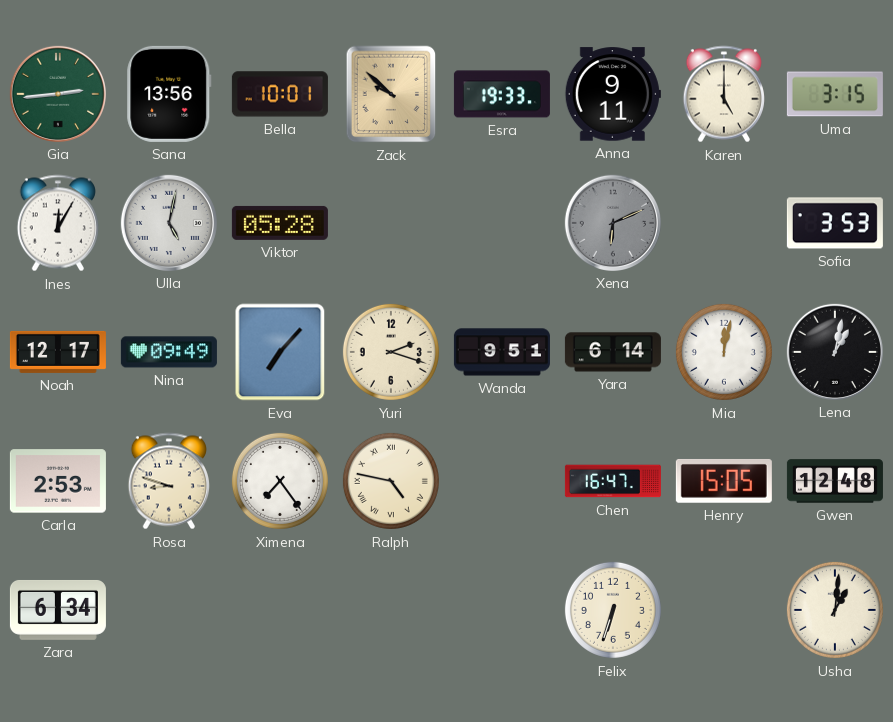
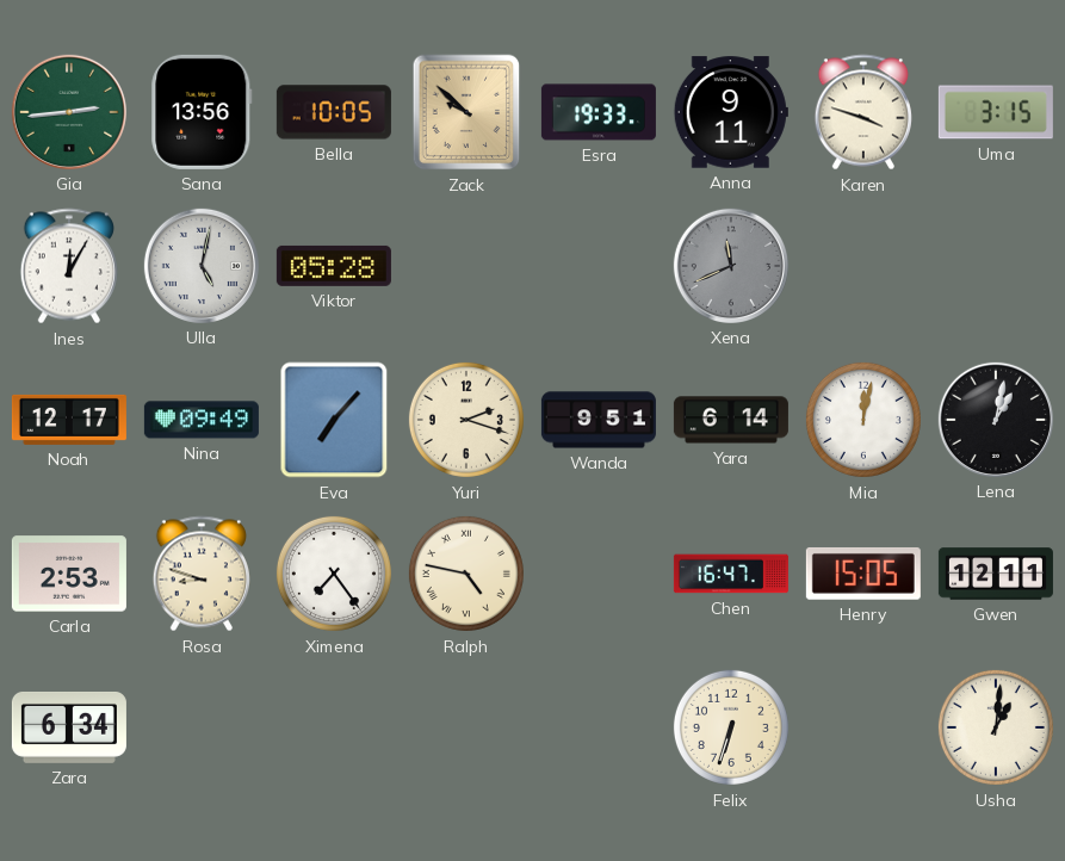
Bella: 10:01 -> 10:05
Karen: 5:00 -> 3:48
Xena: 6:11 -> 11:41
Sofia: 3:53 -> none
Gwen: 12:48 -> 12:11
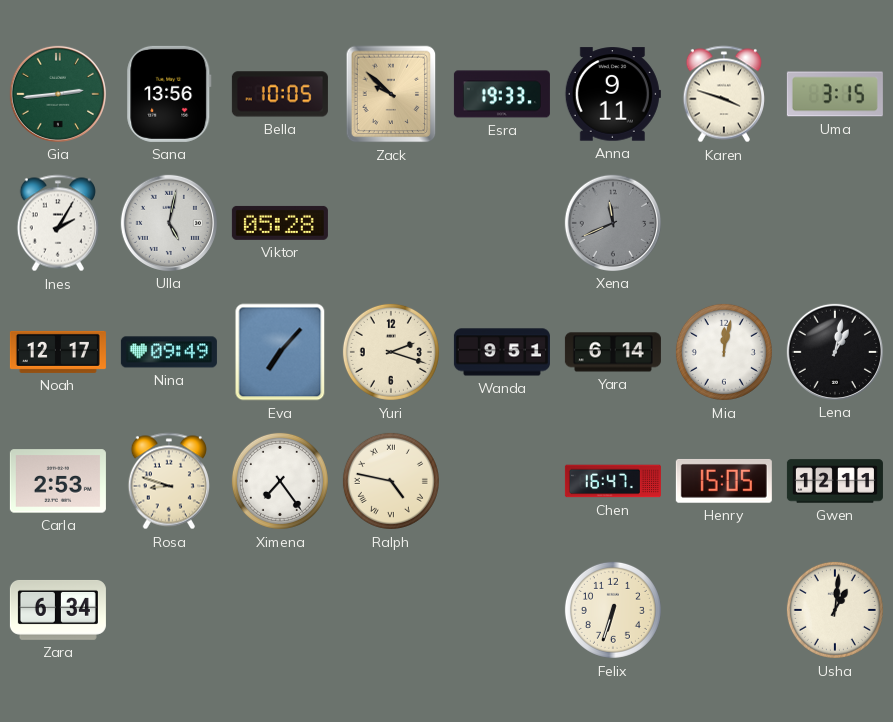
Ines: 12:05 -> 2:05
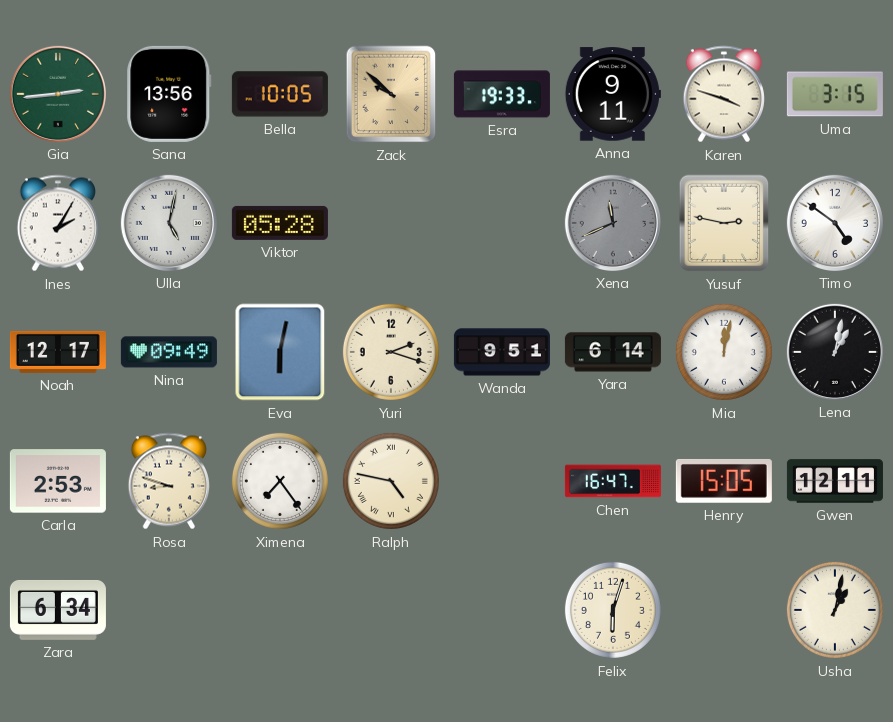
Yusuf: none -> 2:47
Timo: none -> 4:51
Eva: 7:07 -> 6:02
Felix: 6:33 -> 6:03
Usha: 1:01 -> 1:02
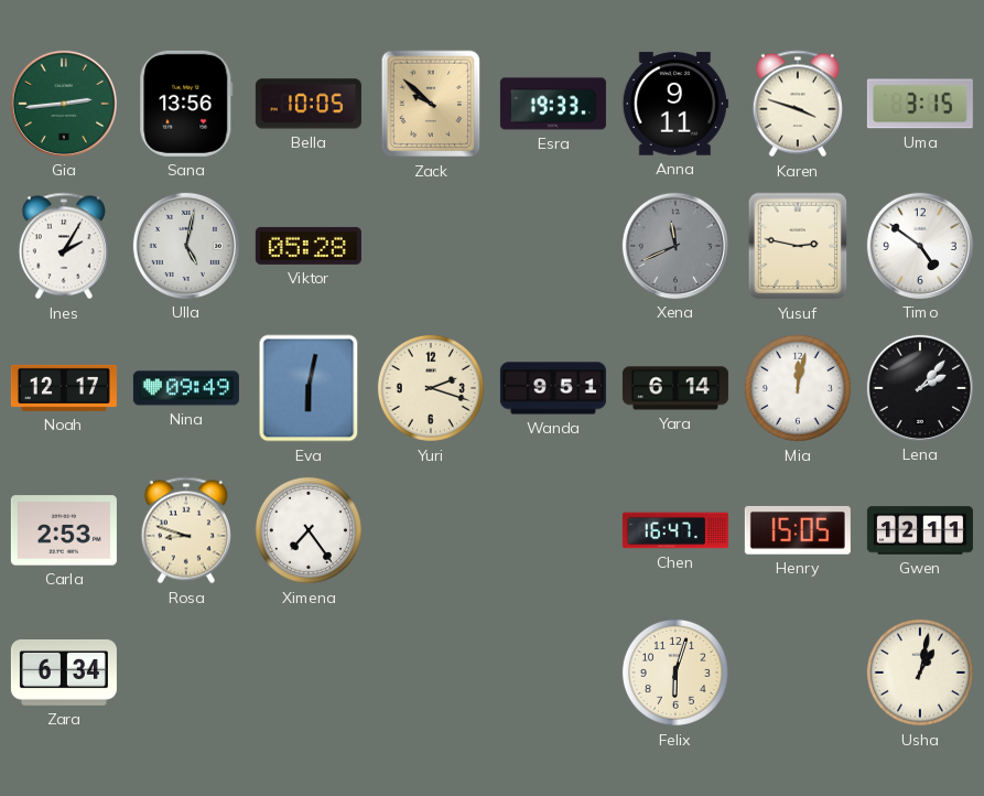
Lena: 1:02 -> 2:07
Ralph: 4:47 -> none
